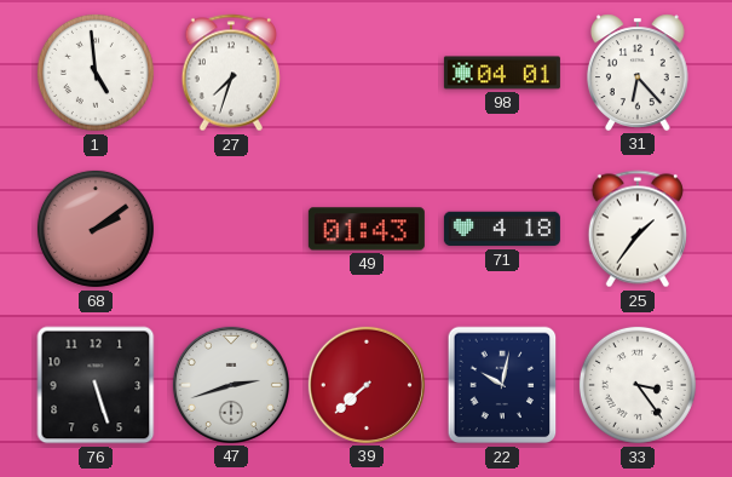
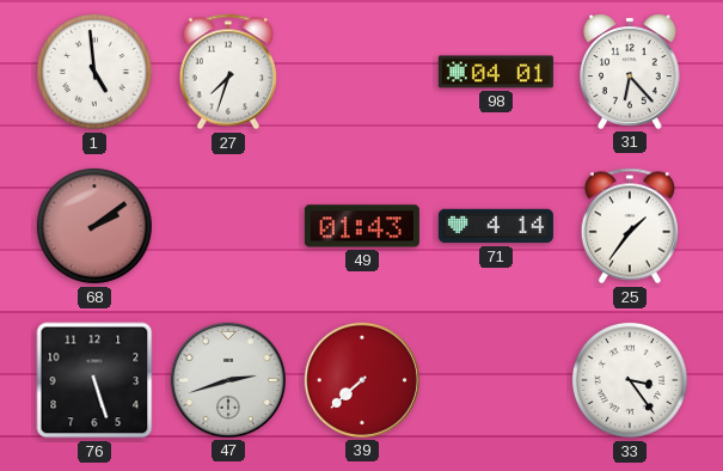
71: 4:18 -> 4:14
22: 10:02 -> none
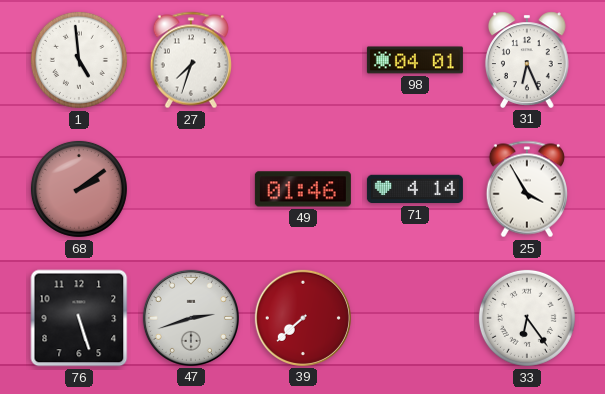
31: 6:23 -> 6:26
49: 01:43 -> 01:46
25: 1:36 -> 3:55
33: 3:24 -> 6:24
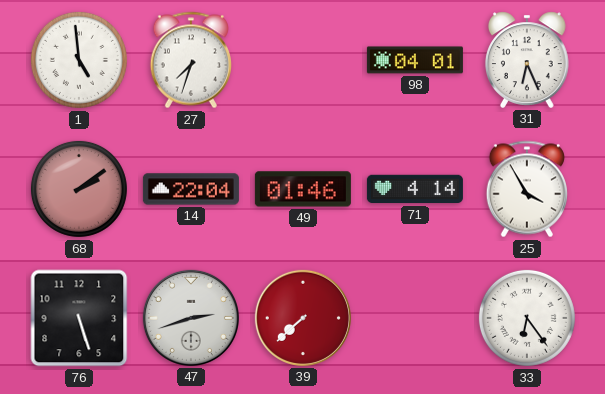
14: none -> 22:04
